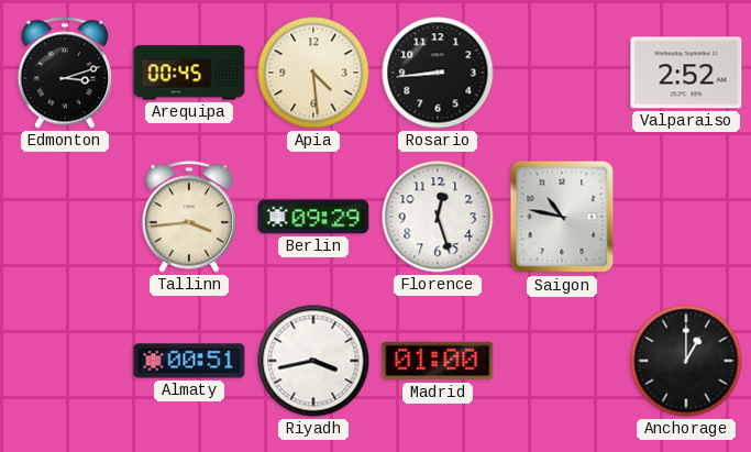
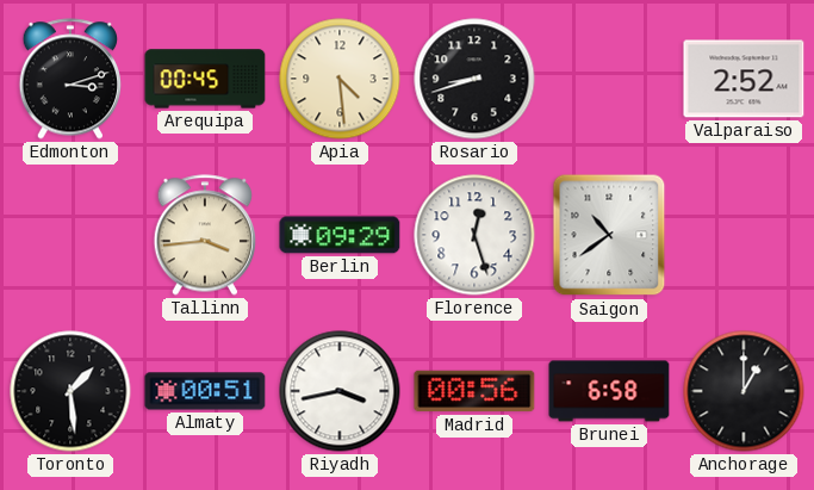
Rosario: 8:44 -> 8:42
Saigon: 10:47 -> 10:39
Toronto: none -> 1:29
Madrid: 01:00 -> 00:56
Brunei: none -> 6:58
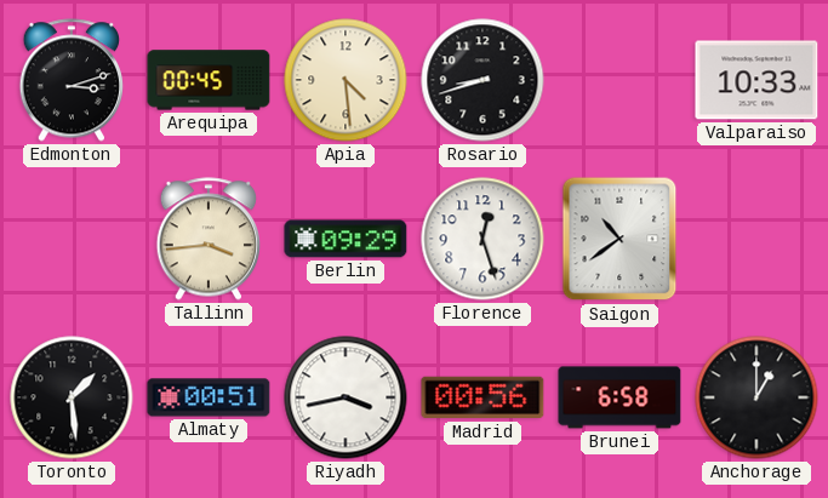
Valparaiso: 2:52 -> 10:33
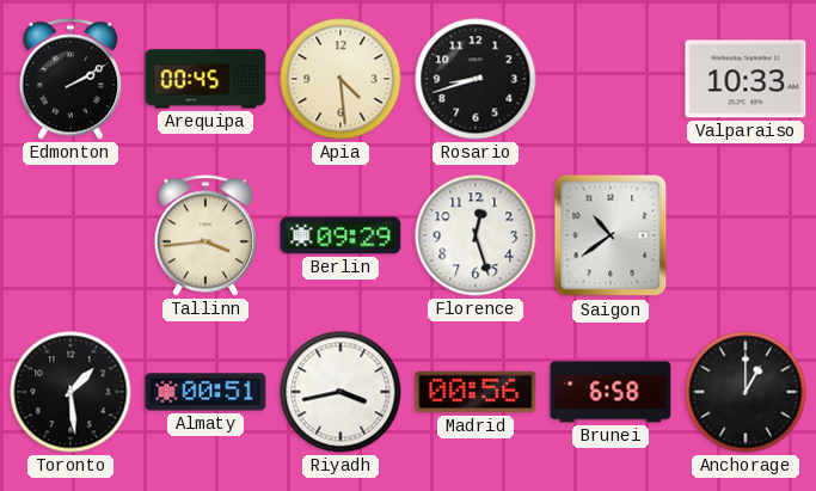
Edmonton: 3:12 -> 2:10
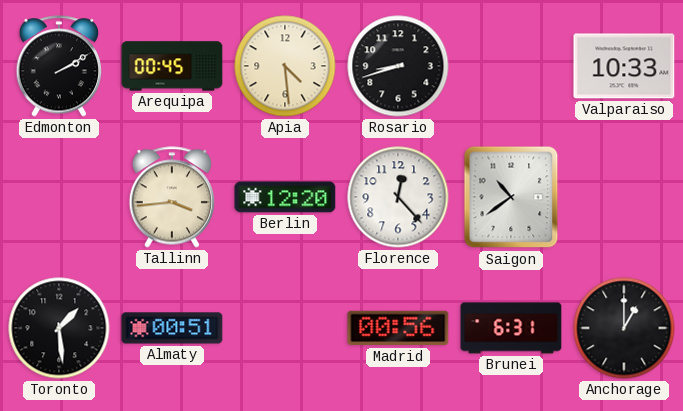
Berlin: 09:29 -> 12:20
Florence: 12:27 -> 12:23
Riyadh: 3:43 -> none
Brunei: 6:58 -> 6:31
